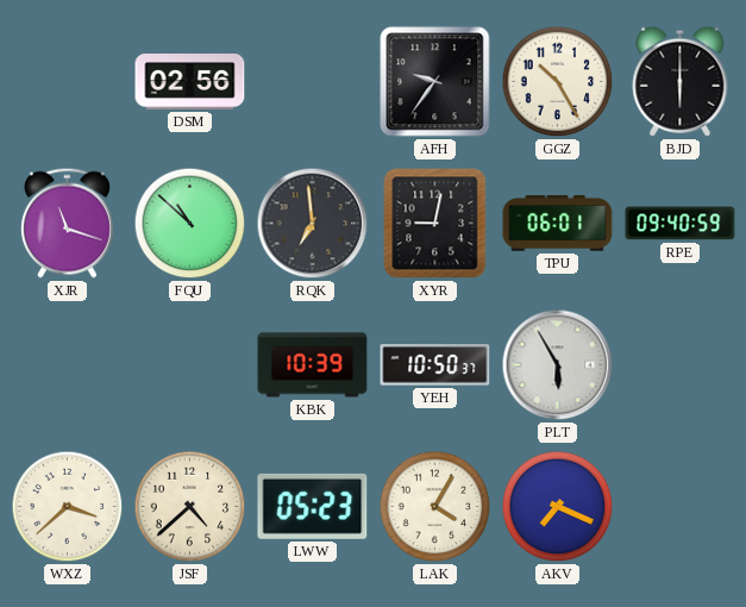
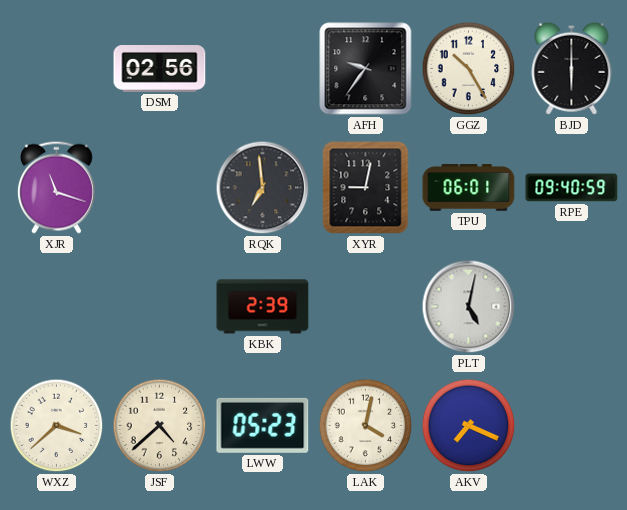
FQU: 10:52 -> none
KBK: 10:39 -> 2:39
YEH: 10:50 -> none
PLT: 5:55 -> 5:02
LAK: 4:05 -> 4:02
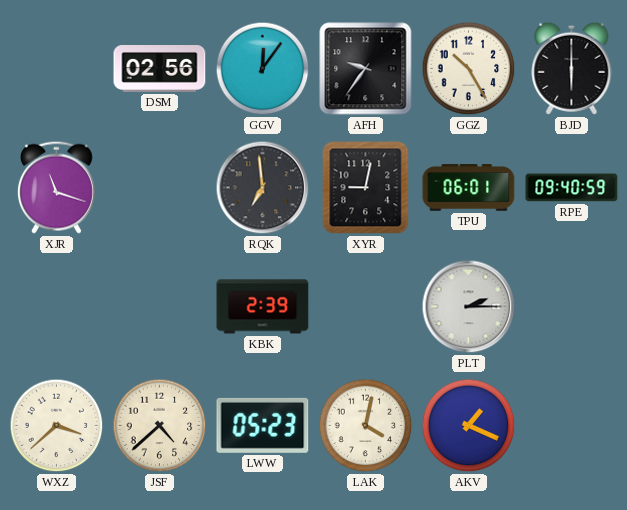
GGV: none -> 12:06
PLT: 5:02 -> 2:15
AKV: 7:19 -> 1:19
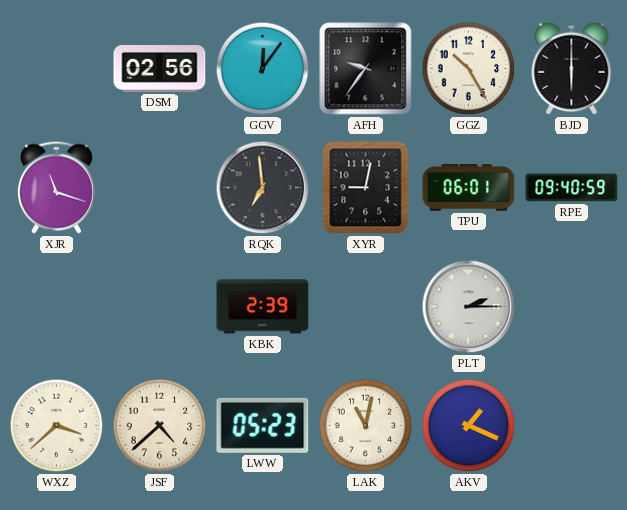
LAK: 4:02 -> 11:02
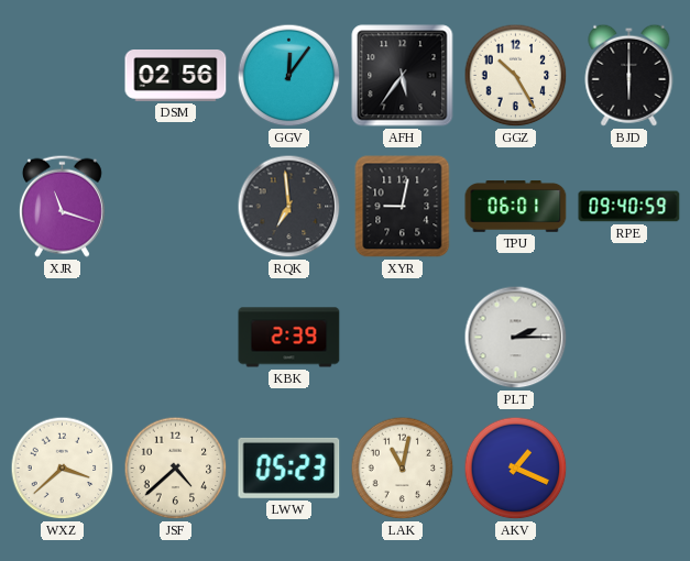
AFH: 9:36 -> 5:36
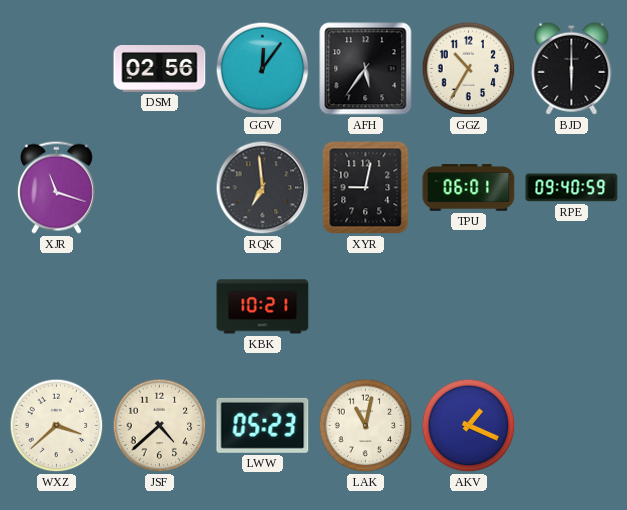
GGZ: 10:25 -> 10:35
KBK: 2:39 -> 10:21
PLT: 2:15 -> none
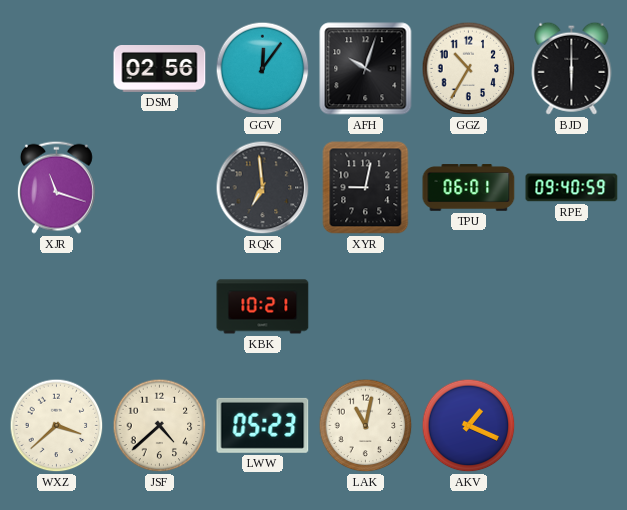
AFH: 5:36 -> 10:03
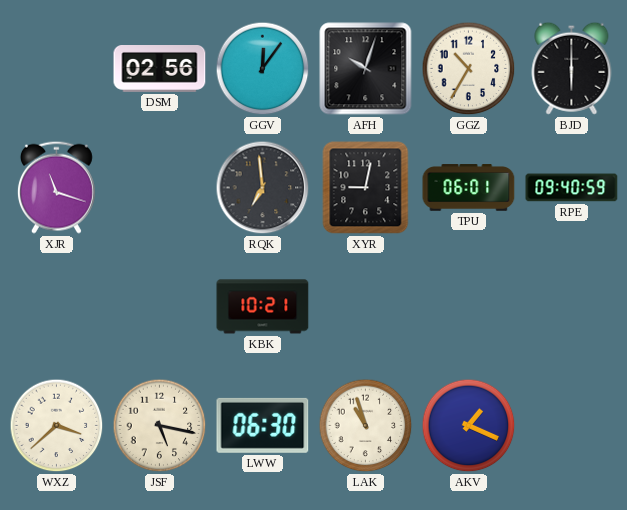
JSF: 4:38 -> 5:17
LWW: 05:23 -> 06:30
LAK: 11:02 -> 10:57
